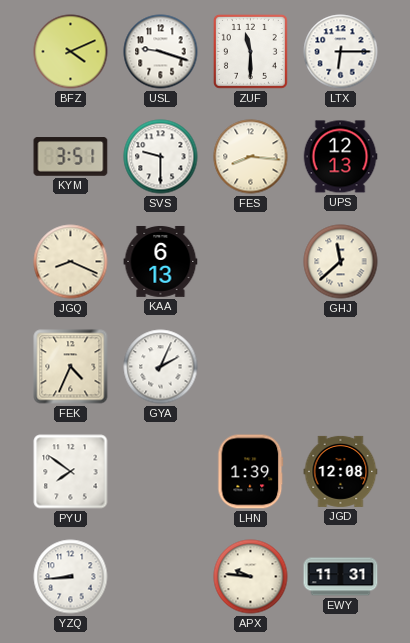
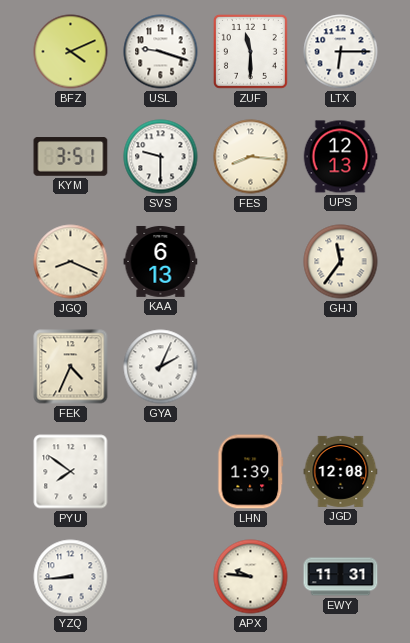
GHJ: 11:38 -> 11:36
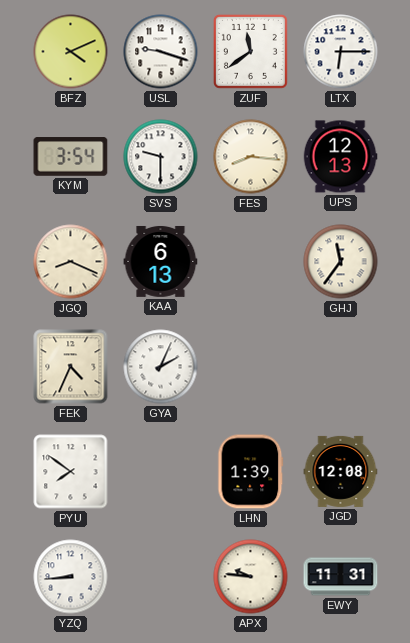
ZUF: 11:30 -> 11:39
KYM: 3:51 -> 3:54
